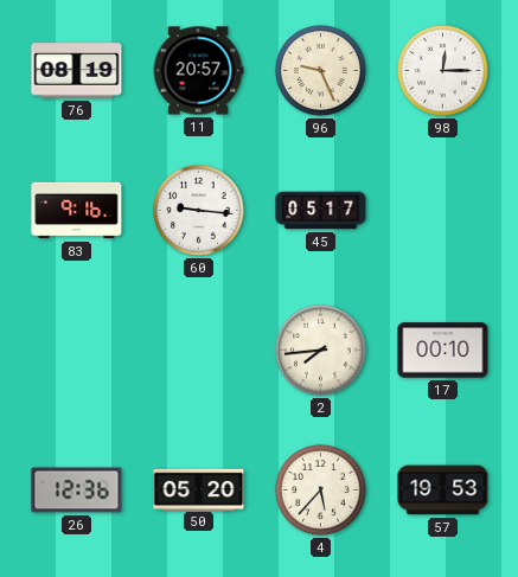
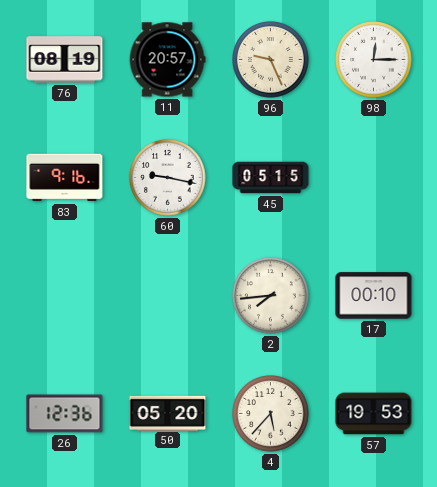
60: 9:16 -> 9:17
45: 05:17 -> 05:15
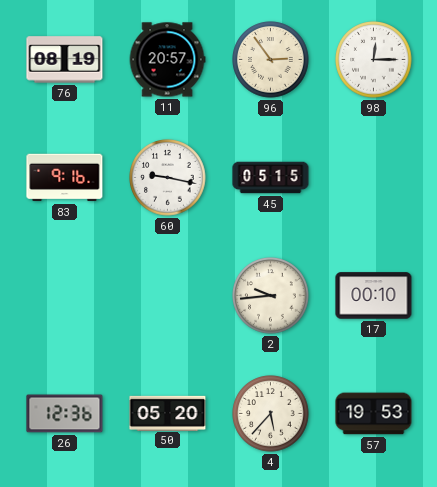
96: 9:26 -> 2:54
2: 7:44 -> 9:44
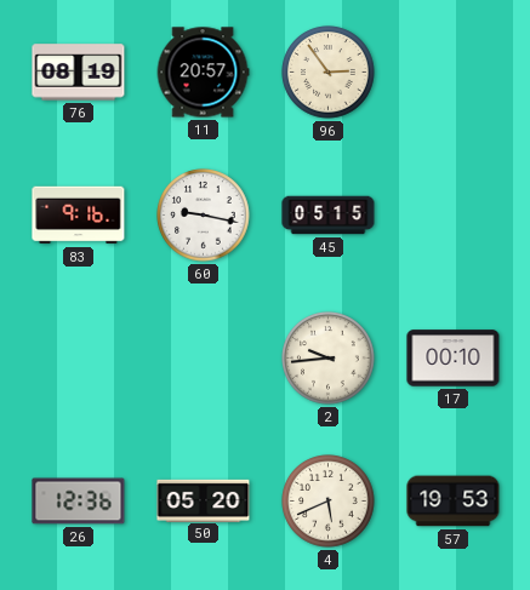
98: 12:15 -> none
4: 5:37 -> 5:41
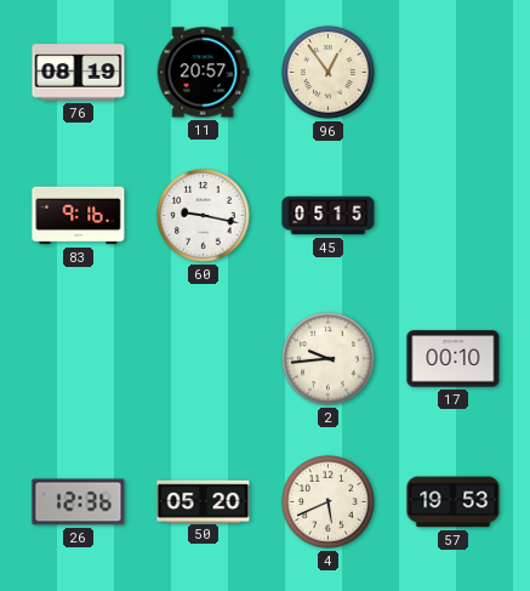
96: 2:54 -> 12:54
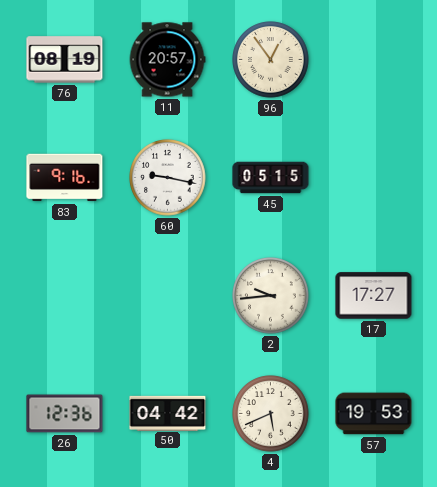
17: 00:10 -> 17:27
50: 05:20 -> 04:42
